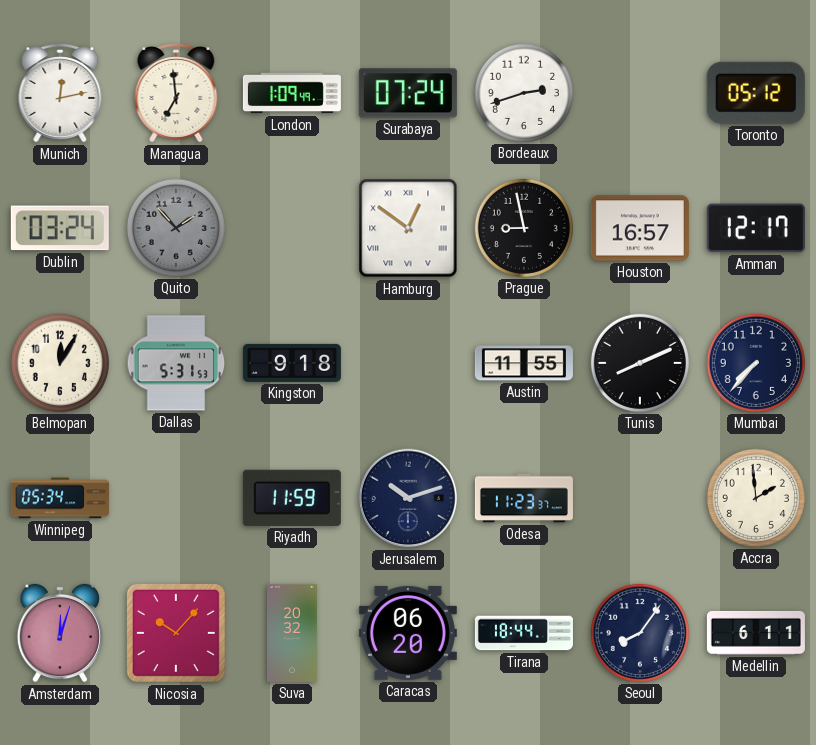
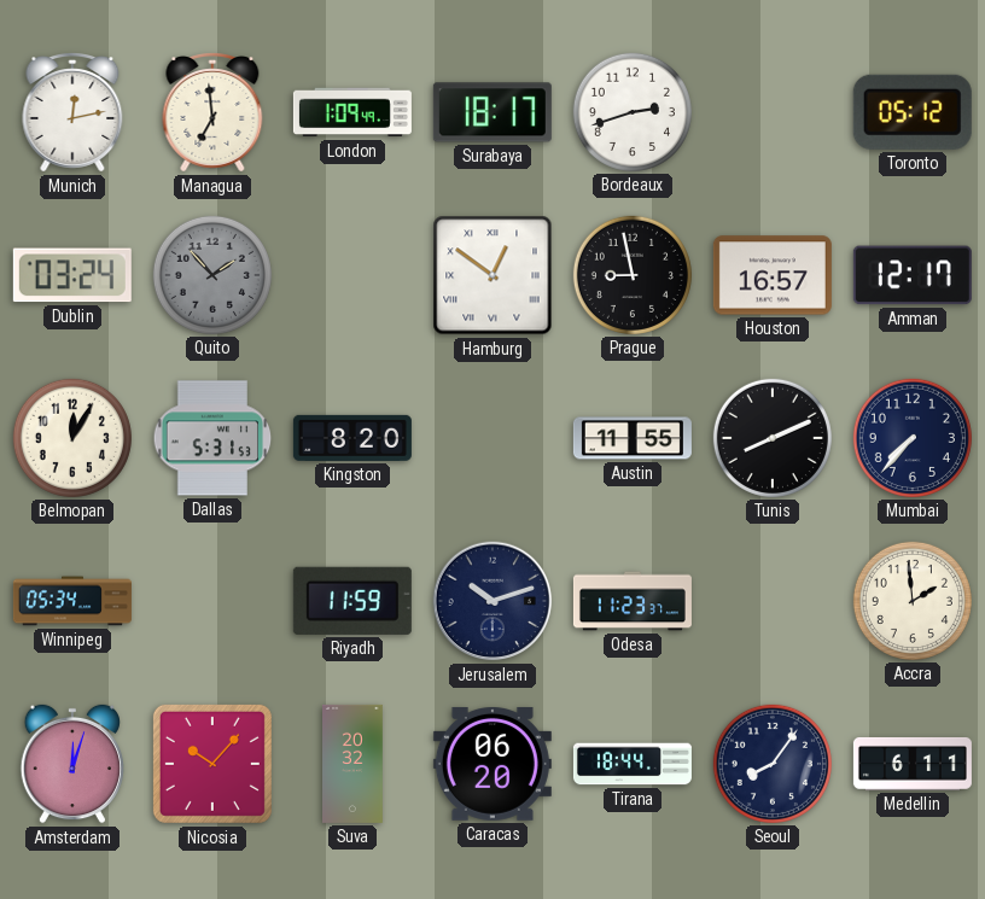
Surabaya: 07:24 -> 18:17
Kingston: 9:18 -> 8:20
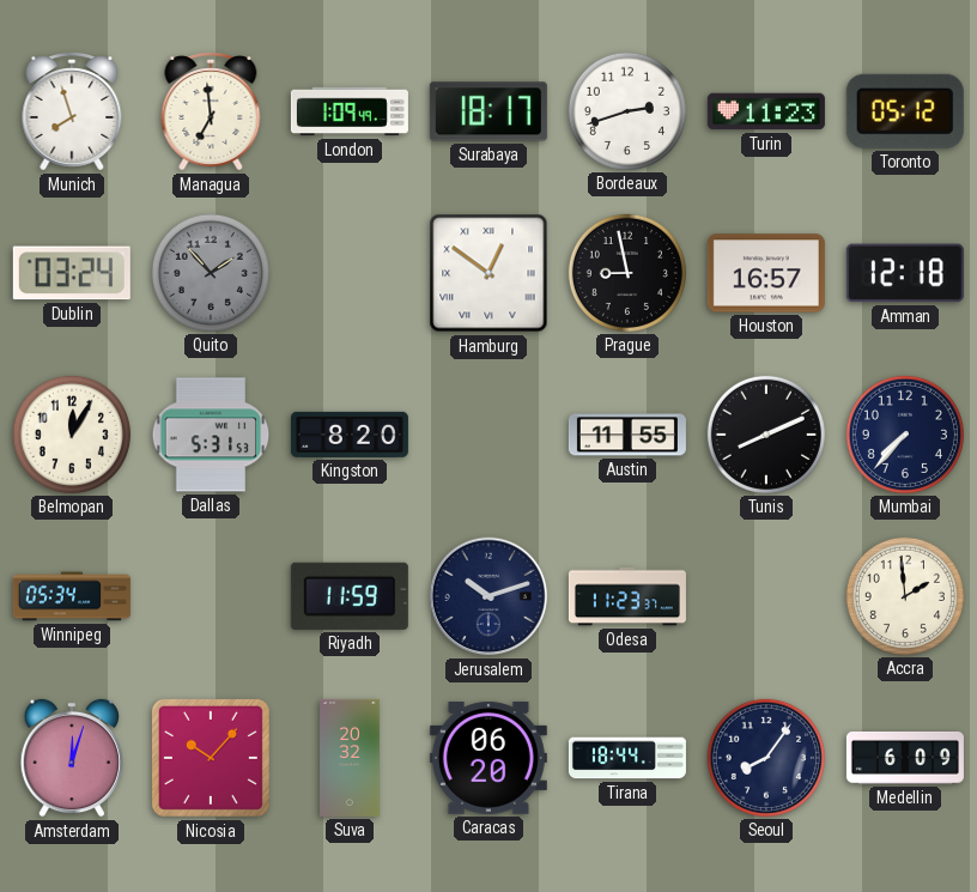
Munich: 12:13 -> 7:57
Turin: none -> 11:23
Amman: 12:17 -> 12:18
Medellin: 6:11 -> 6:09
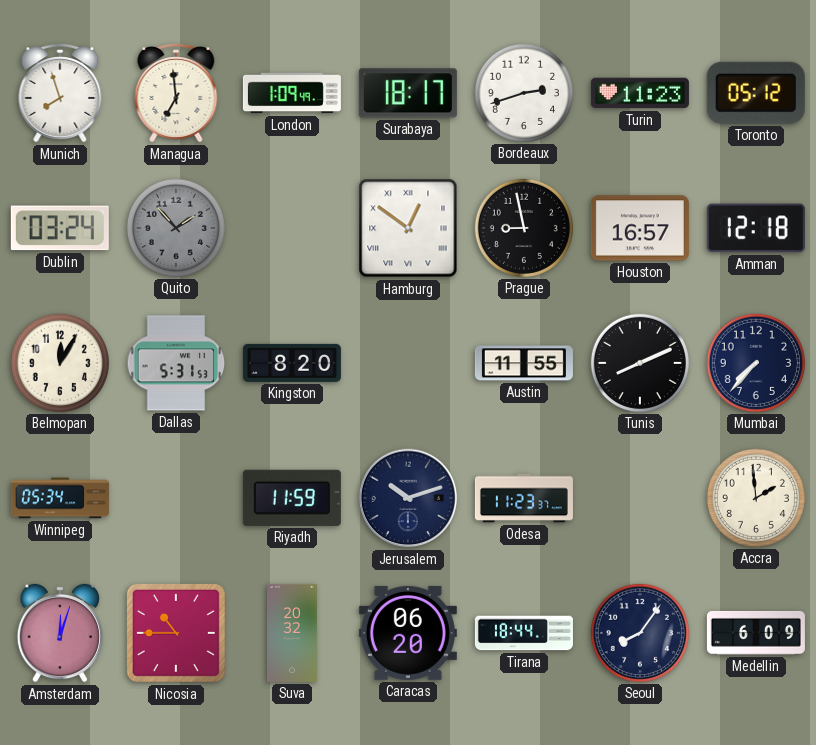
Nicosia: 10:07 -> 10:45
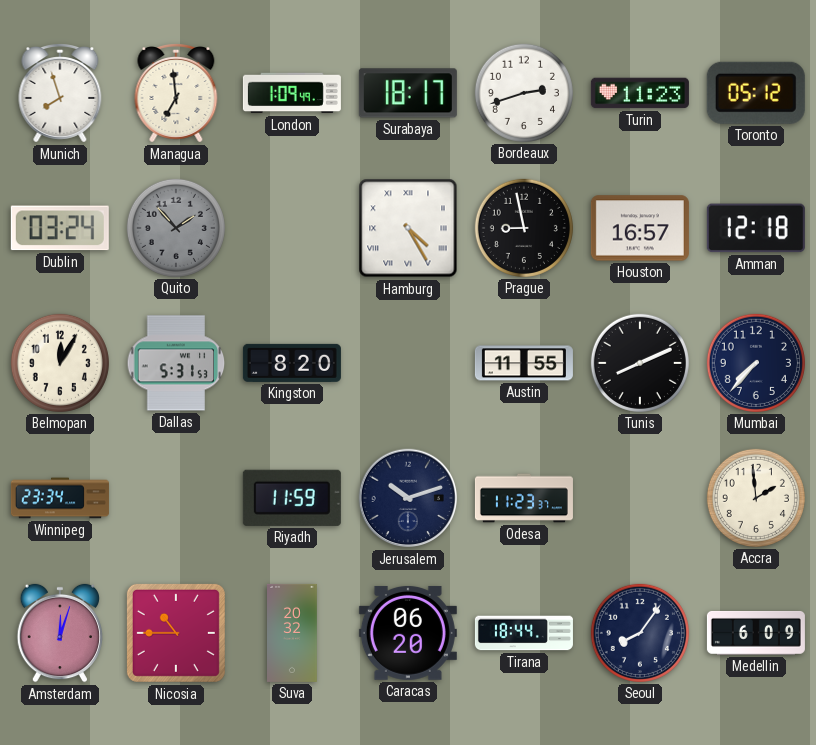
Hamburg: 12:51 -> 4:25
Winnipeg: 05:34 -> 23:34
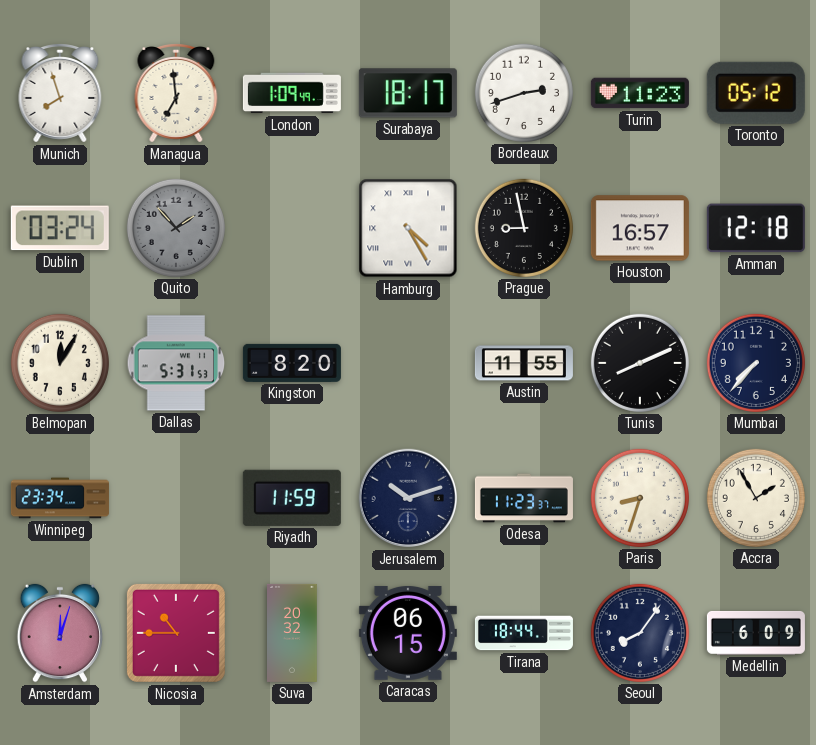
Paris: none -> 8:33
Accra: 1:59 -> 1:55
Caracas: 06:20 -> 06:15
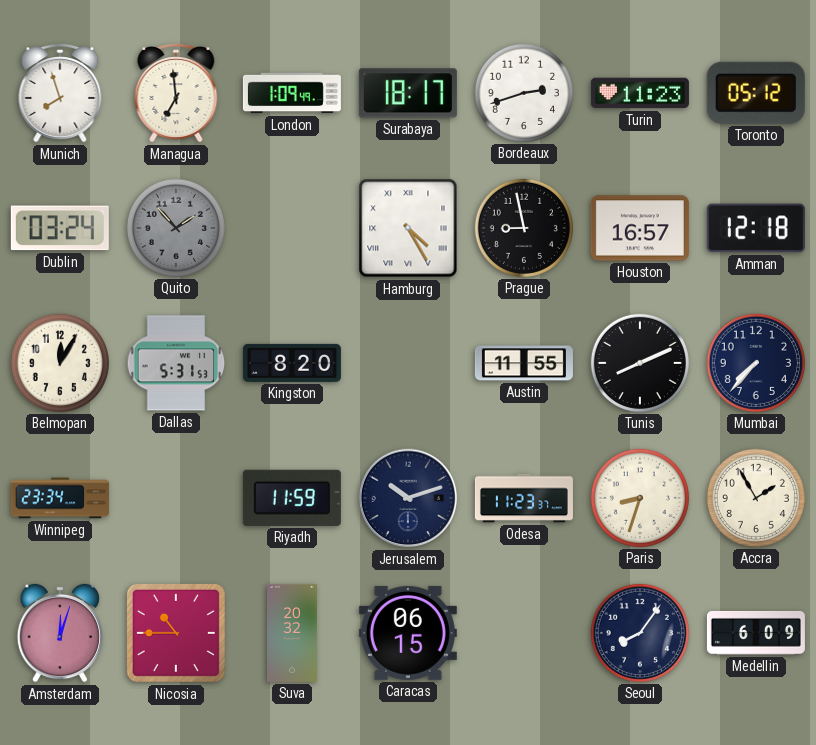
Tirana: 18:44 -> none
